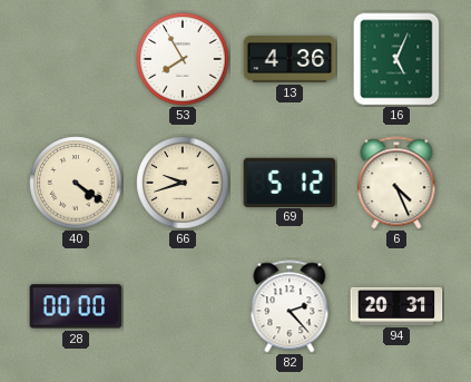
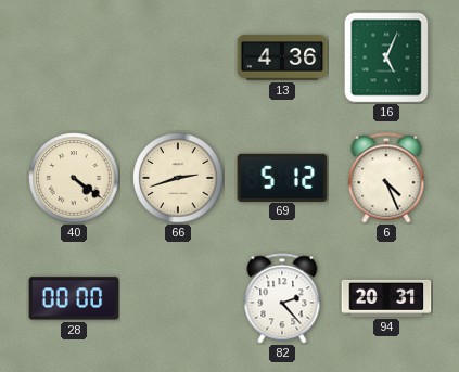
53: 7:55 -> none
66: 9:42 -> 2:42
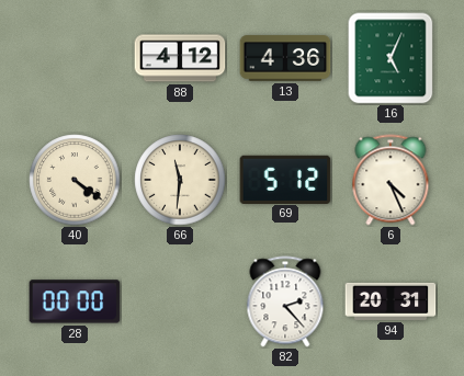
88: none -> 4:12
66: 2:42 -> 11:31
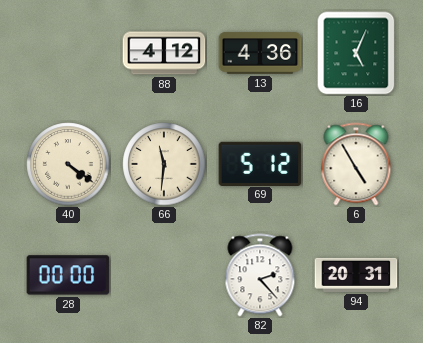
6: 4:26 -> 4:55
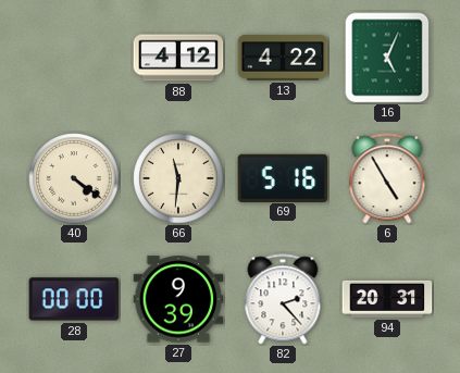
13: 4:36 -> 4:22
69: 5:12 -> 5:16
27: none -> 9:39
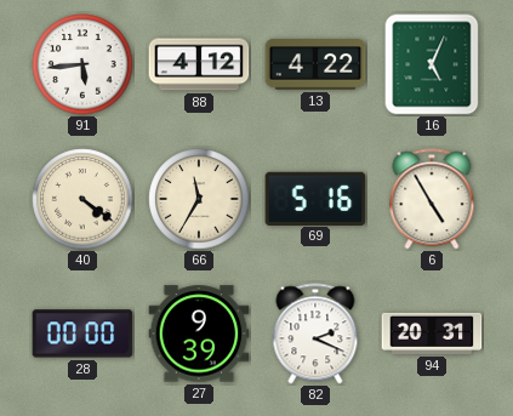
91: none -> 5:44
66: 11:31 -> 11:35
82: 2:23 -> 2:19
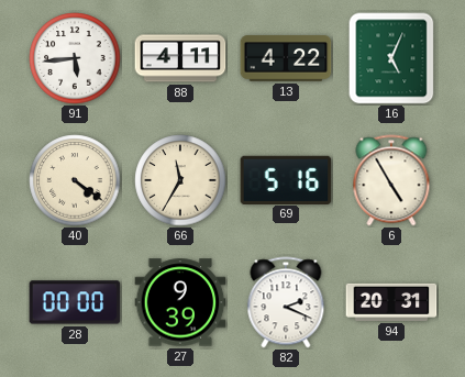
88: 4:12 -> 4:11
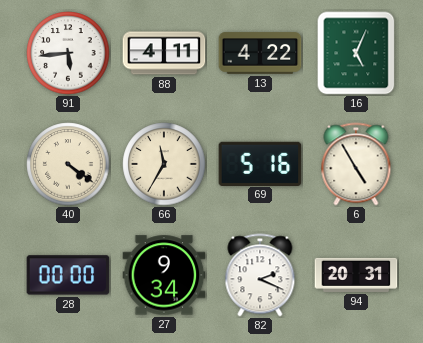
27: 9:39 -> 9:34
